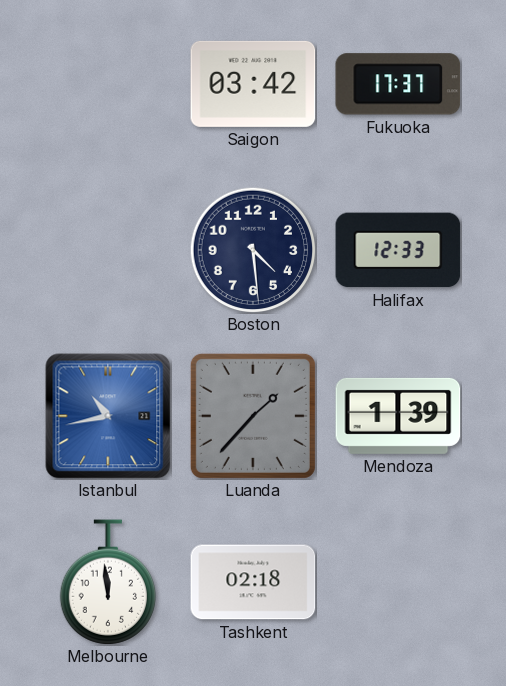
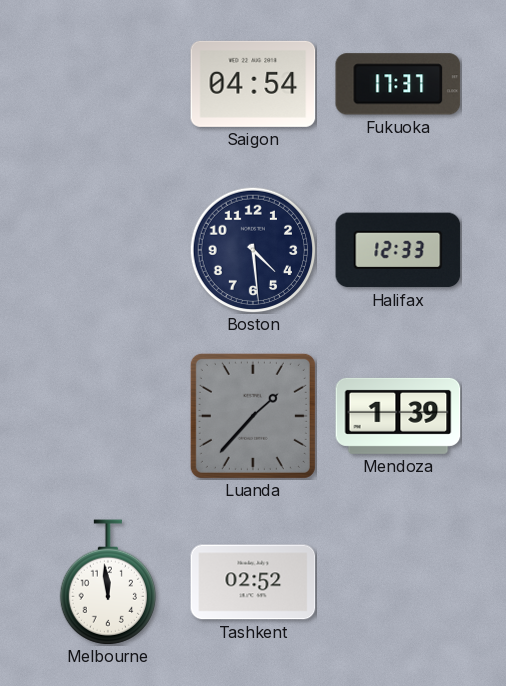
Saigon: 03:42 -> 04:54
Istanbul: 10:43 -> none
Tashkent: 02:18 -> 02:52
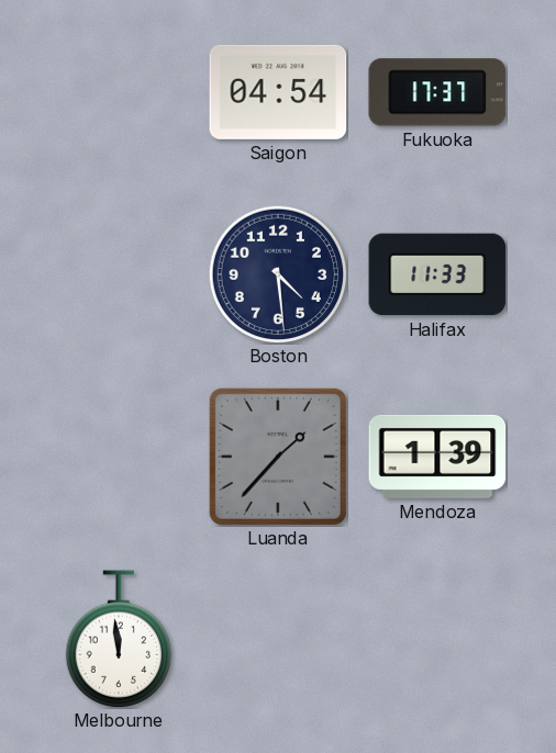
Halifax: 12:33 -> 11:33
Tashkent: 02:52 -> none
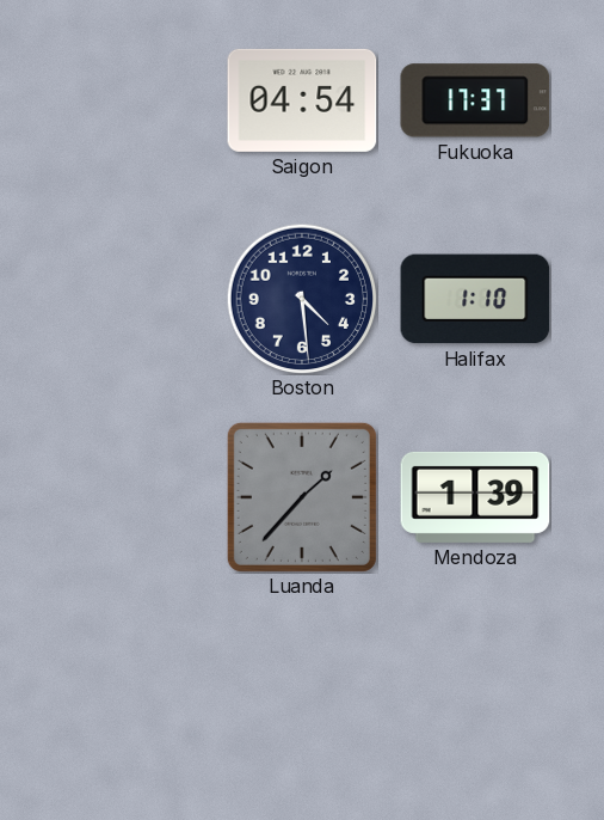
Halifax: 11:33 -> 1:10
Melbourne: 11:59 -> none
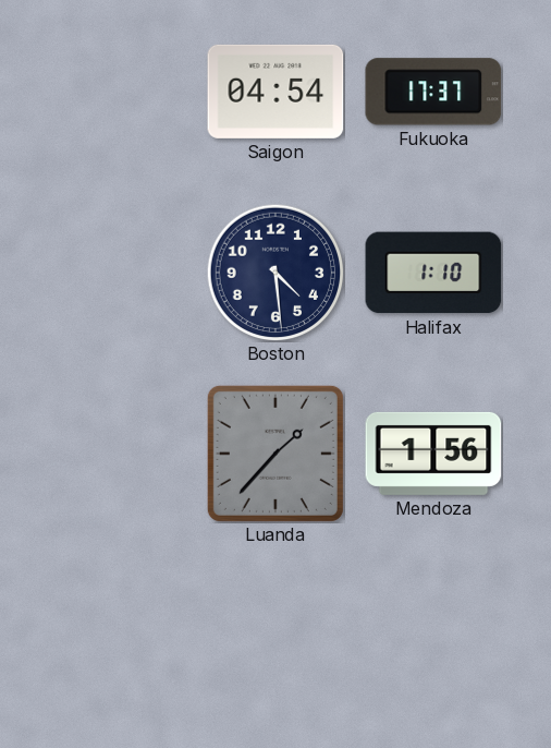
Mendoza: 1:39 -> 1:56
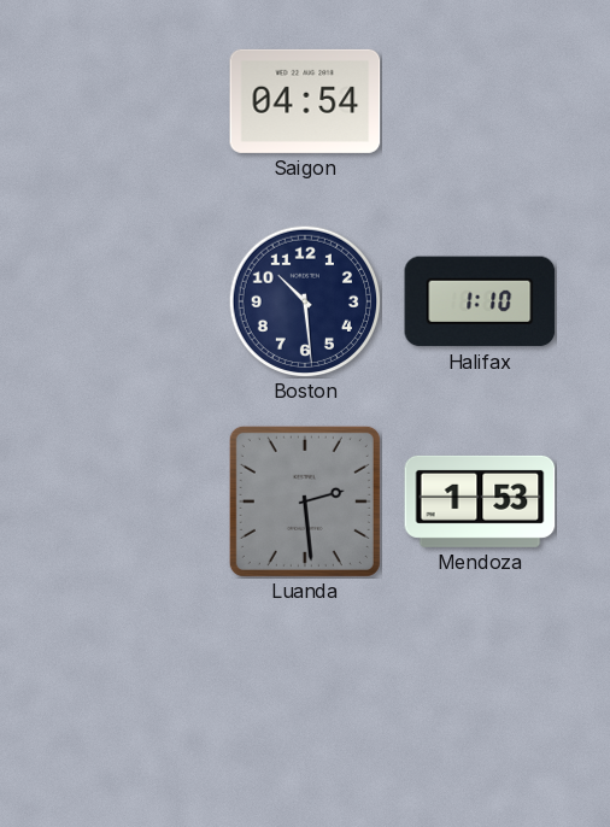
Fukuoka: 17:37 -> none
Boston: 4:29 -> 10:29
Luanda: 1:37 -> 2:29
Mendoza: 1:56 -> 1:53
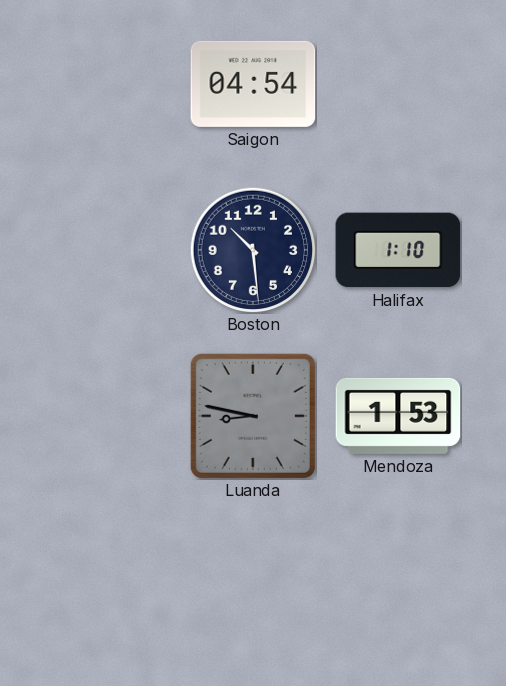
Luanda: 2:29 -> 8:47
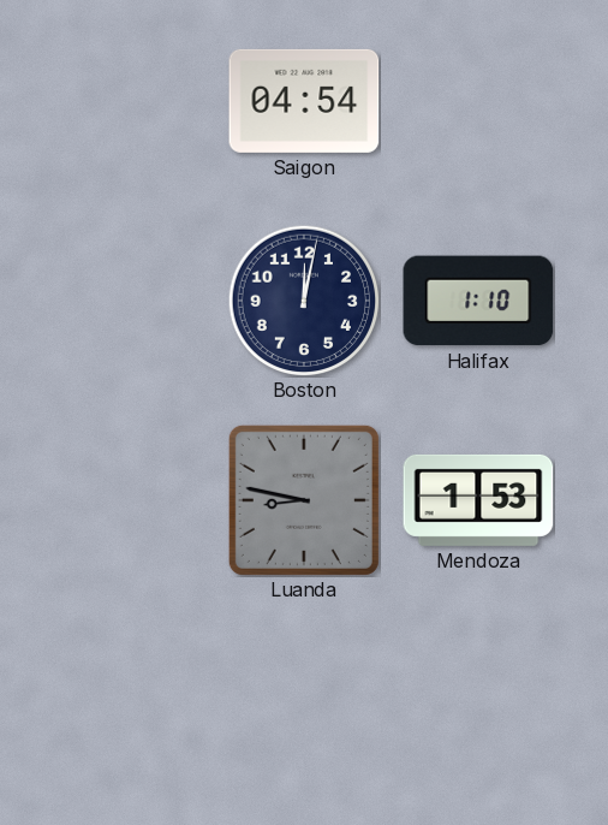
Boston: 10:29 -> 12:02
